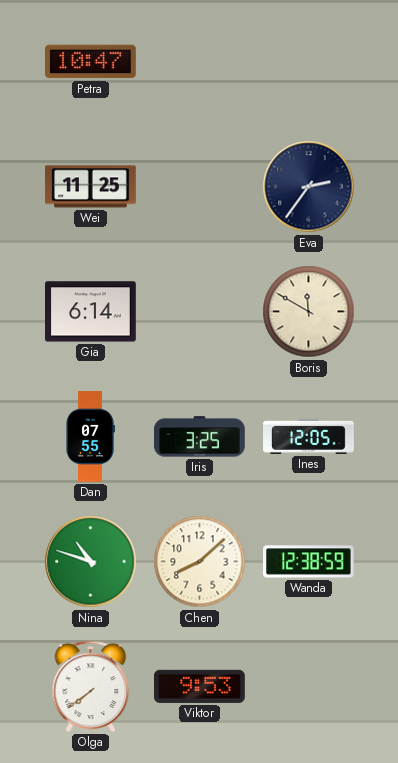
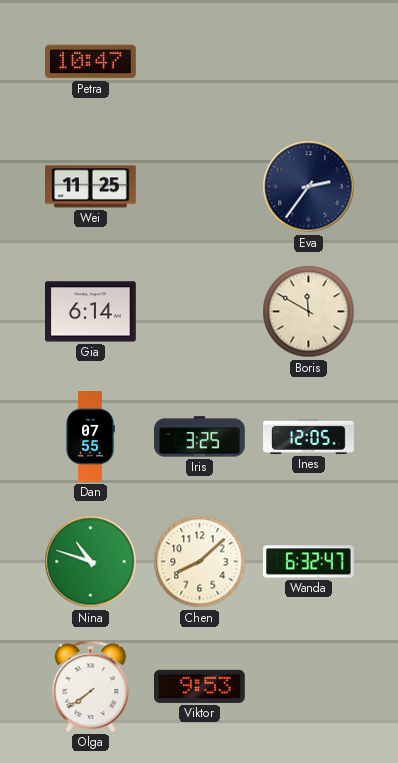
Wanda: 12:38 -> 6:32
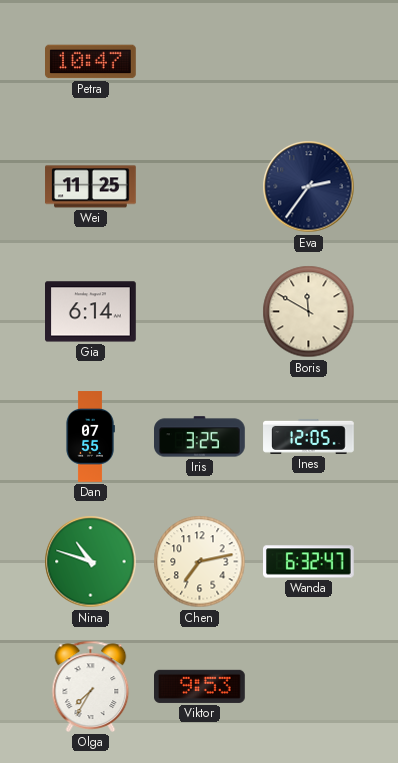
Chen: 8:08 -> 7:13
Olga: 7:39 -> 7:35
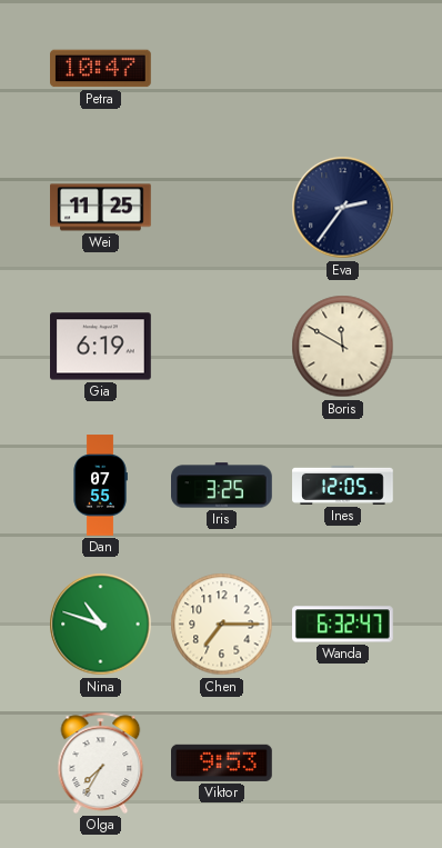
Gia: 6:14 -> 6:19
Chen: 7:13 -> 7:15
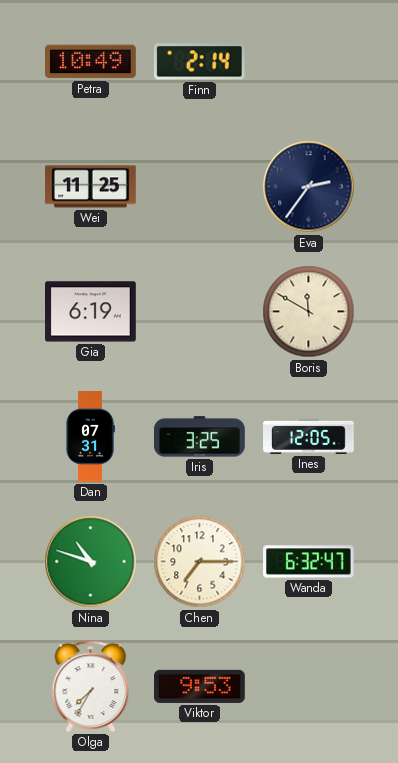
Petra: 10:47 -> 10:49
Finn: none -> 2:14
Dan: 07:55 -> 07:31
